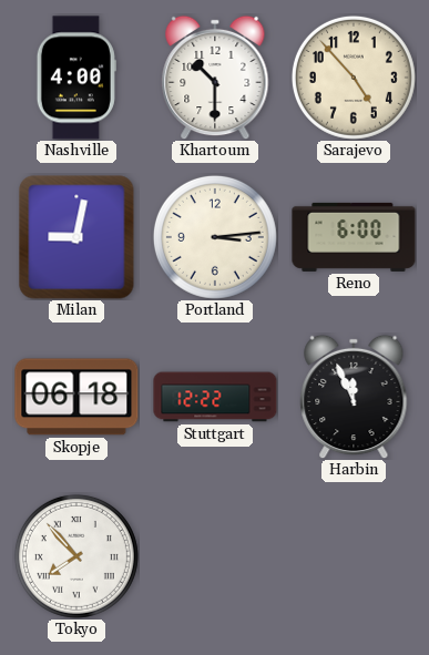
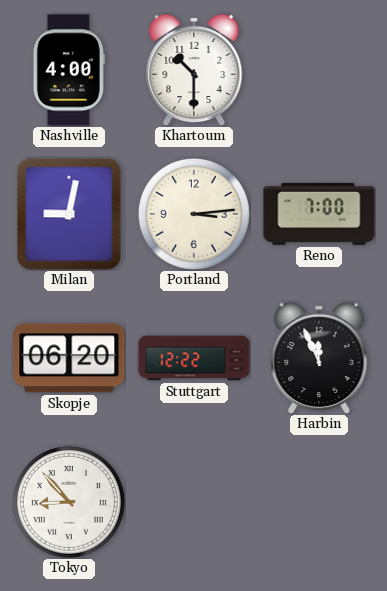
Sarajevo: 4:53 -> none
Reno: 6:00 -> 7:00
Skopje: 06:18 -> 06:20
Tokyo: 7:53 -> 8:53
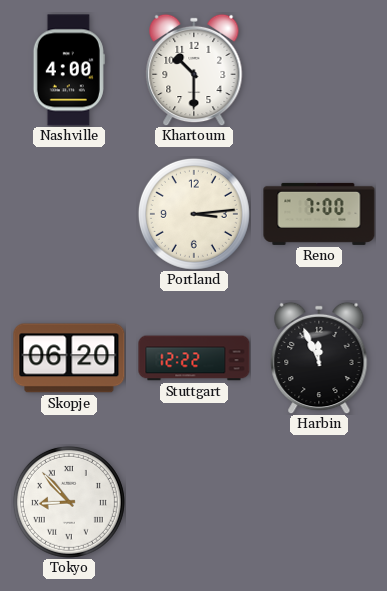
Milan: 9:02 -> none
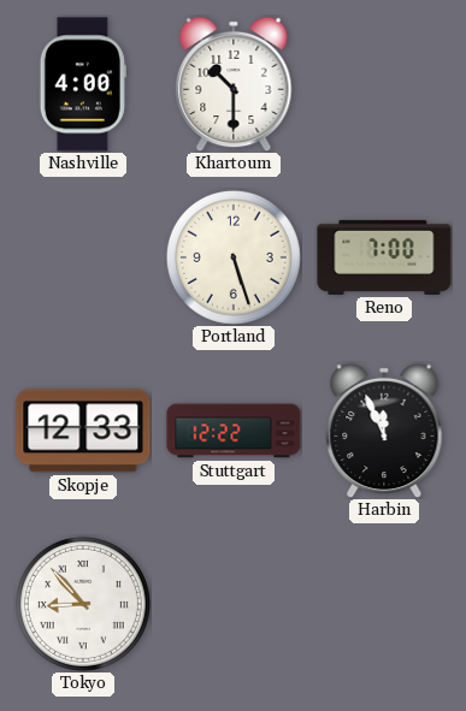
Portland: 3:14 -> 5:27
Skopje: 06:20 -> 12:33
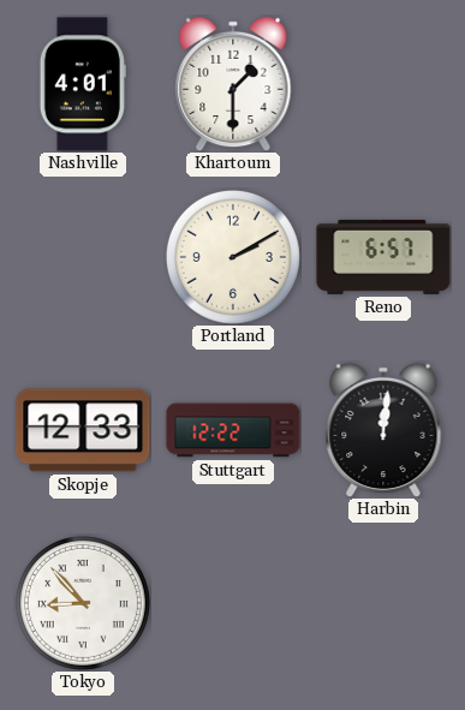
Nashville: 4:00 -> 4:01
Khartoum: 10:30 -> 1:30
Portland: 5:27 -> 2:10
Reno: 7:00 -> 6:57
Harbin: 11:56 -> 12:01
